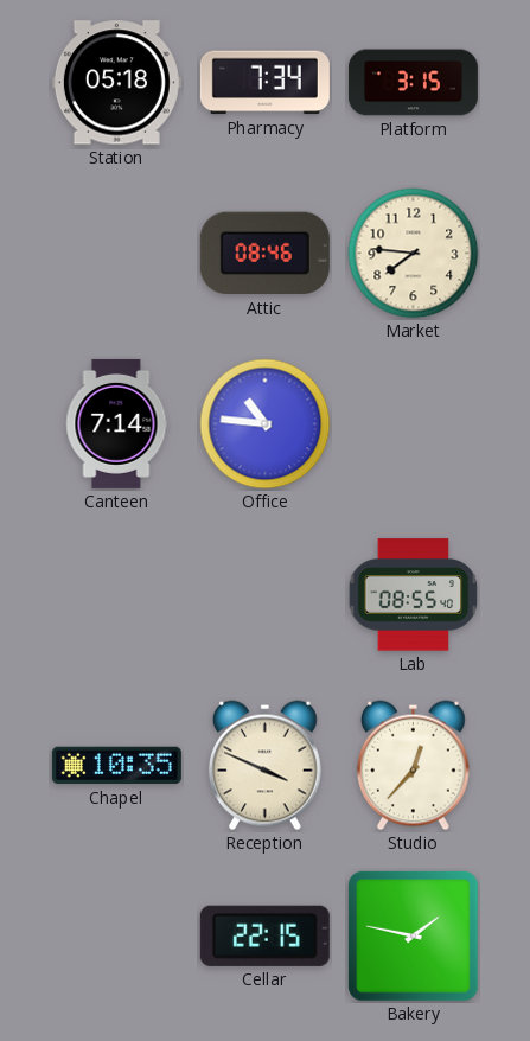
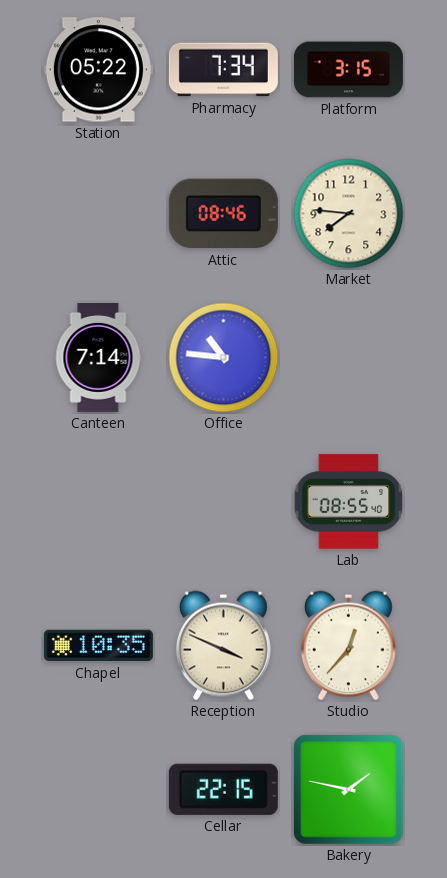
Station: 05:18 -> 05:22
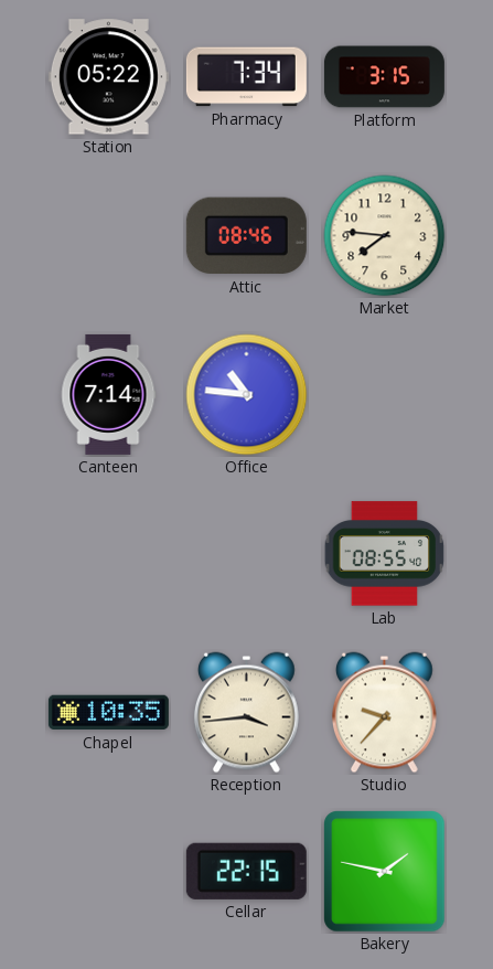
Reception: 3:49 -> 3:44
Studio: 12:37 -> 9:37
